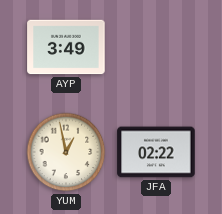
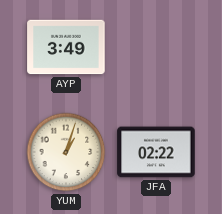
YUM: 12:58 -> 1:03
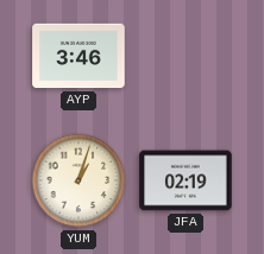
AYP: 3:49 -> 3:46
JFA: 02:22 -> 02:19
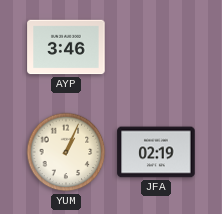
YUM: 1:03 -> 1:04
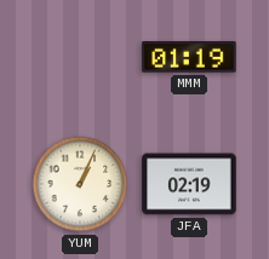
AYP: 3:46 -> none
MMM: none -> 01:19
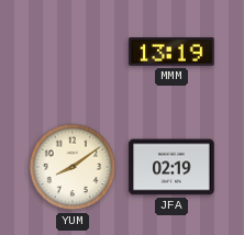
MMM: 01:19 -> 13:19
YUM: 1:04 -> 8:09
